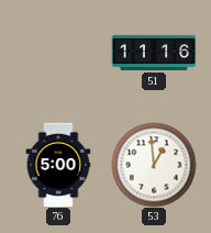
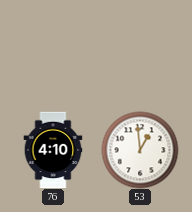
51: 11:16 -> none
76: 5:00 -> 4:10
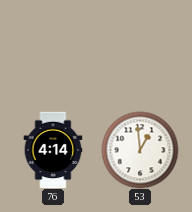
76: 4:10 -> 4:14
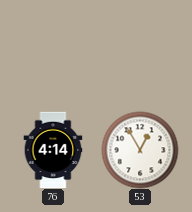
53: 12:59 -> 12:55
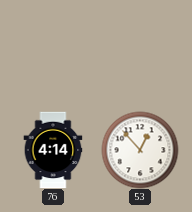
53: 12:55 -> 12:53
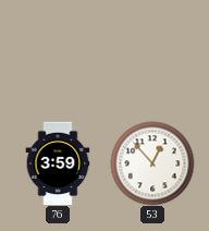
76: 4:14 -> 3:59
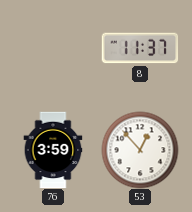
8: none -> 11:37
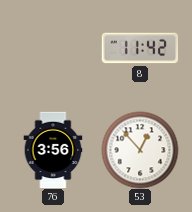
8: 11:37 -> 11:42
76: 3:59 -> 3:56
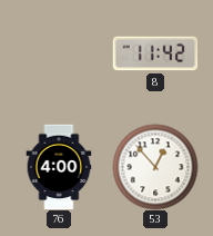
76: 3:56 -> 4:00
